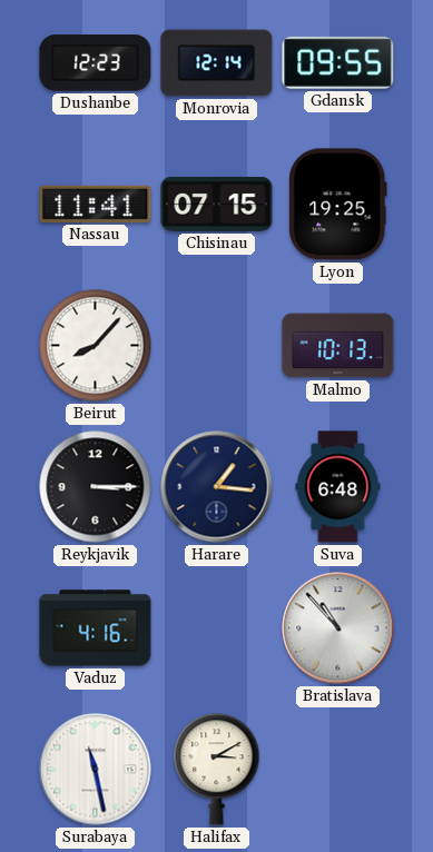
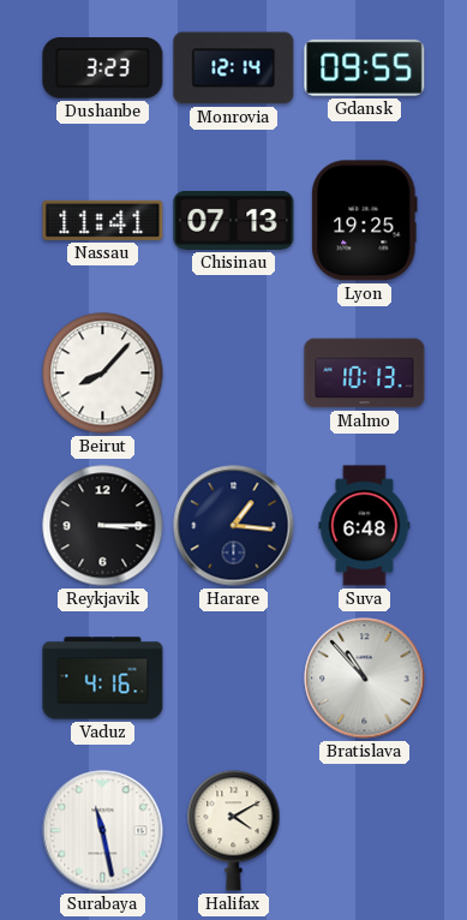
Dushanbe: 12:23 -> 3:23
Chisinau: 07:15 -> 07:13
Halifax: 3:10 -> 4:10
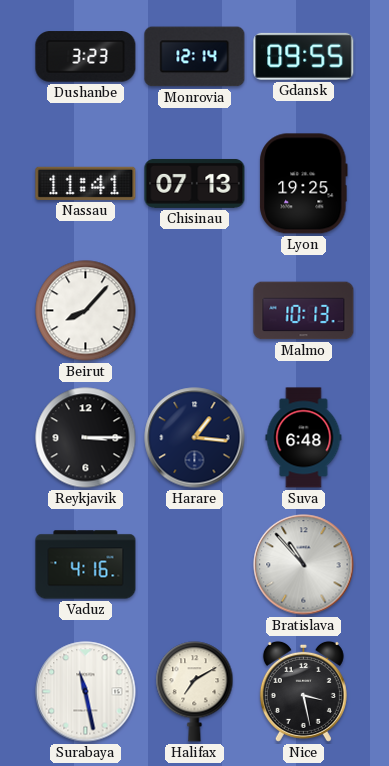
Halifax: 4:10 -> 7:10
Nice: none -> 3:28
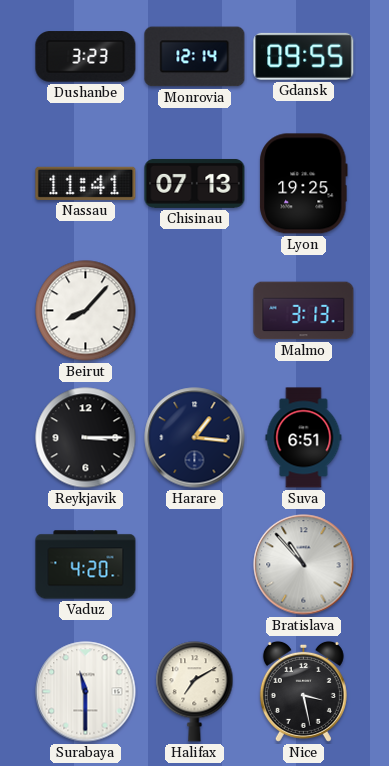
Malmo: 10:13 -> 3:13
Suva: 6:48 -> 6:51
Vaduz: 4:16 -> 4:20
Surabaya: 11:28 -> 11:30
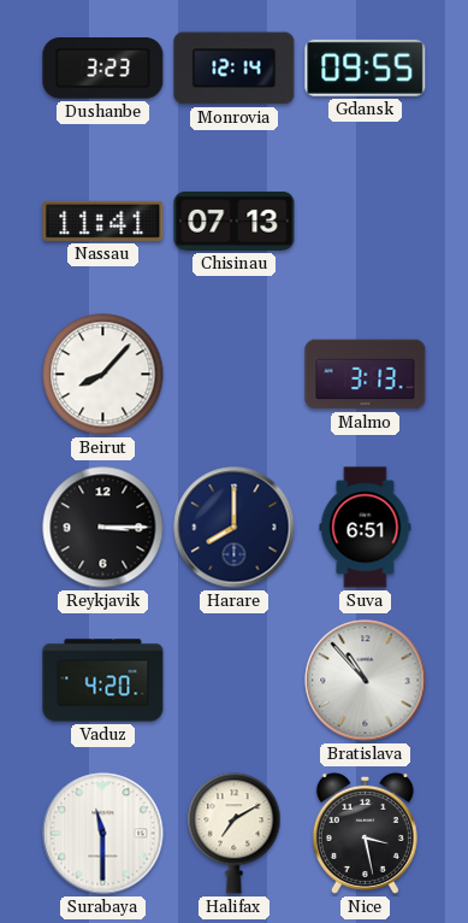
Lyon: 19:25 -> none
Harare: 1:16 -> 8:00
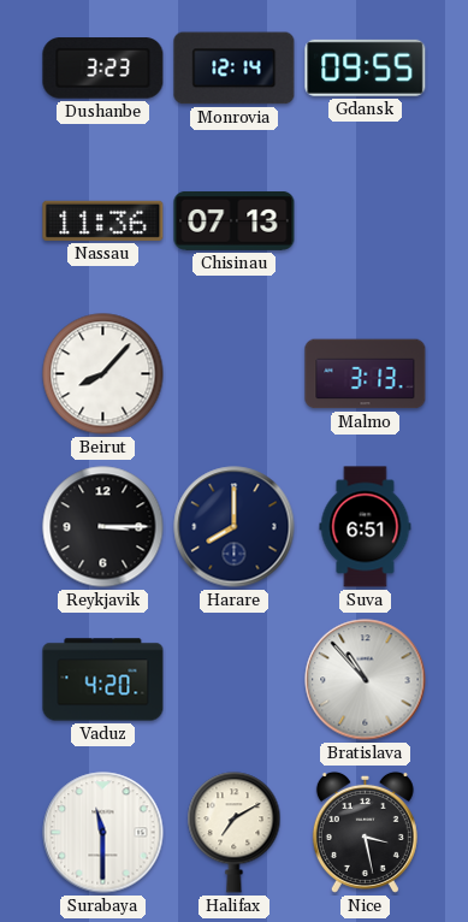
Nassau: 11:41 -> 11:36
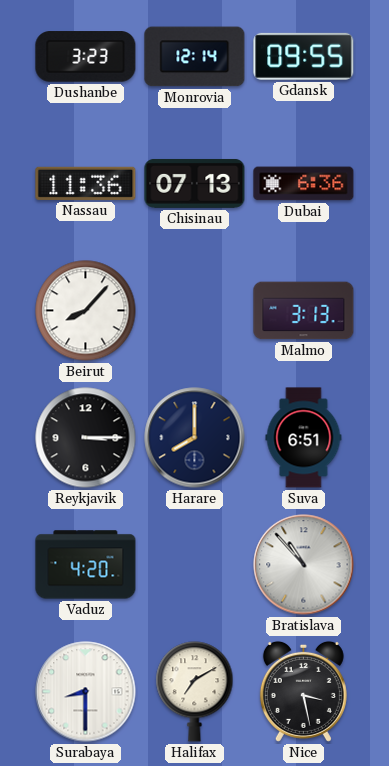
Dubai: none -> 6:36
Surabaya: 11:30 -> 8:30
